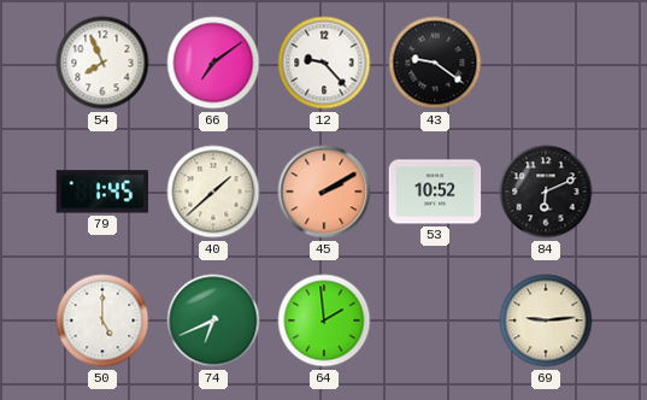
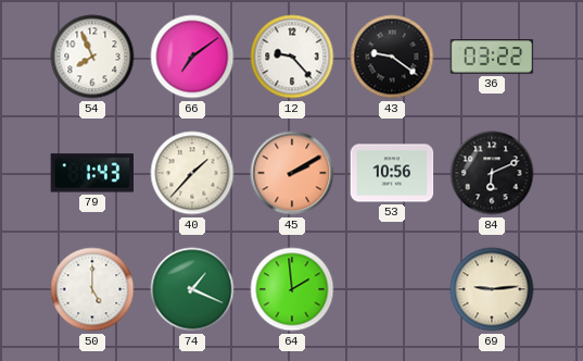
36: none -> 03:22
79: 1:45 -> 1:43
40: 1:38 -> 1:37
53: 10:52 -> 10:56
74: 6:41 -> 1:19
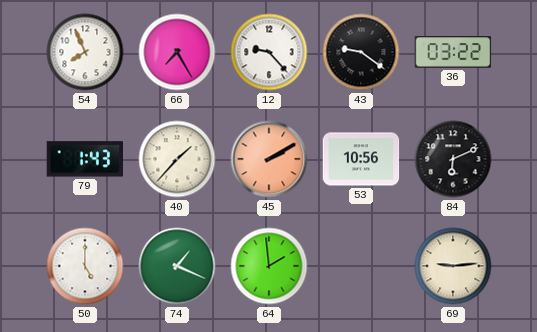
66: 7:09 -> 7:25
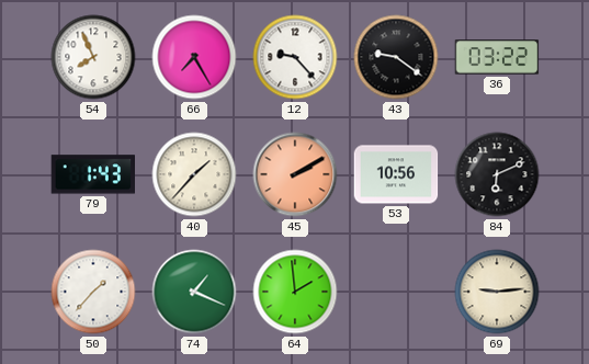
50: 5:00 -> 1:37
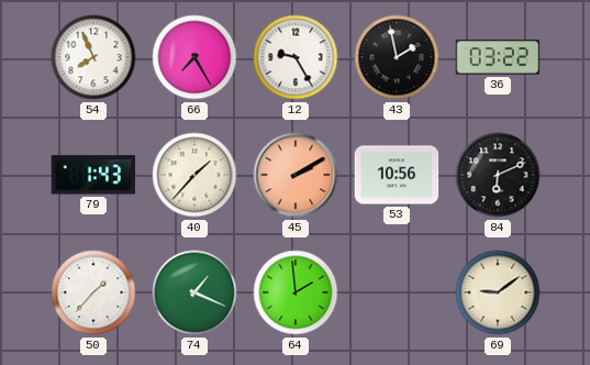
12: 9:23 -> 9:25
43: 9:21 -> 1:58
69: 9:14 -> 9:09
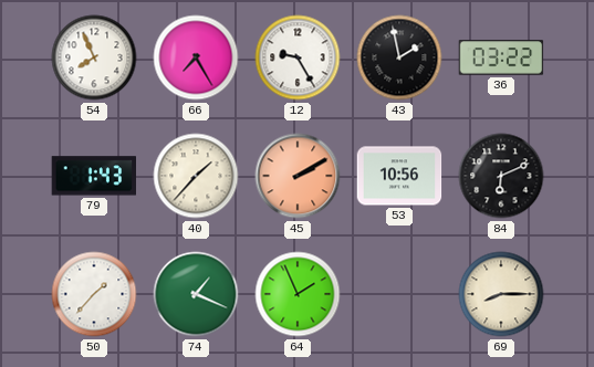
64: 1:59 -> 1:56
69: 9:09 -> 8:15
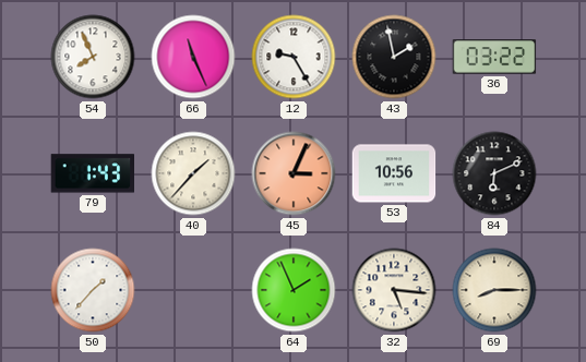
66: 7:25 -> 11:26
45: 2:10 -> 3:04
74: 1:19 -> none
32: none -> 5:16
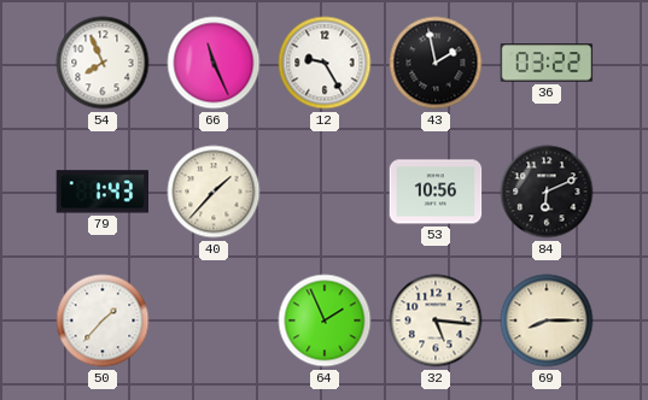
45: 3:04 -> none
